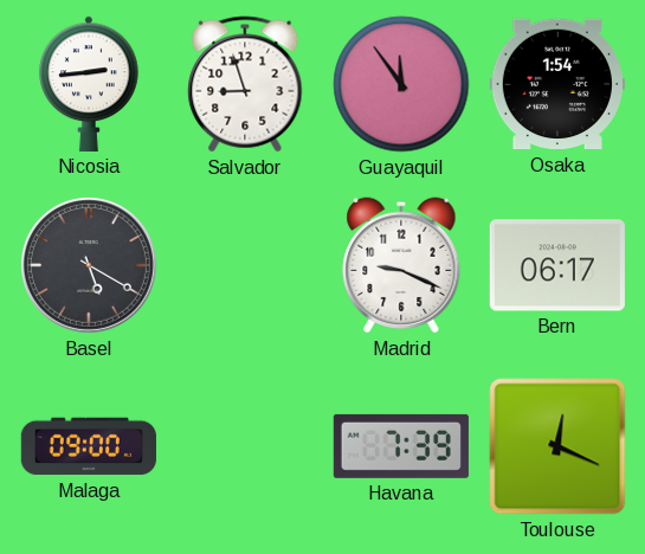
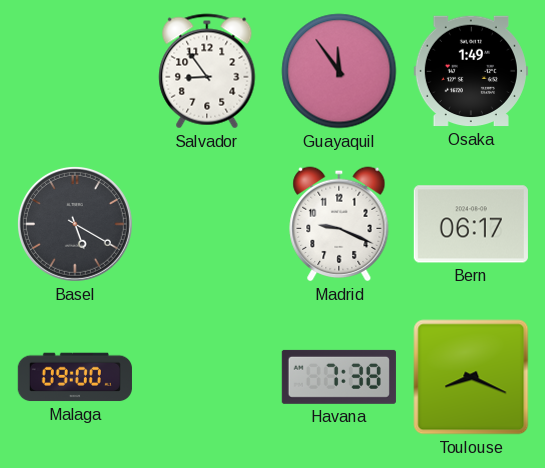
Nicosia: 2:44 -> none
Salvador: 8:57 -> 8:54
Osaka: 1:54 -> 1:49
Havana: 7:39 -> 7:38
Toulouse: 12:19 -> 8:19
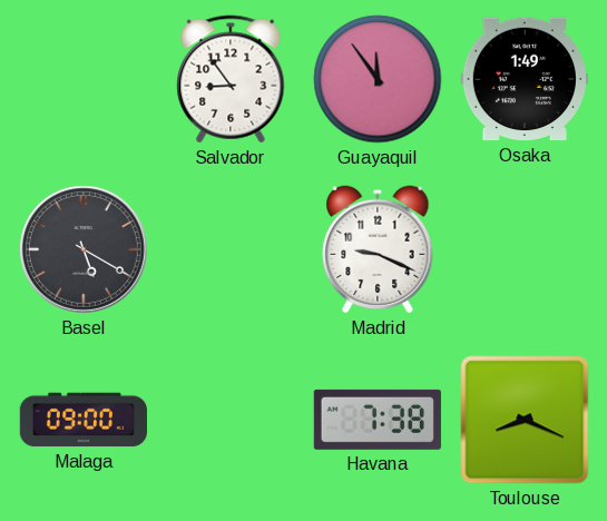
Bern: 06:17 -> none
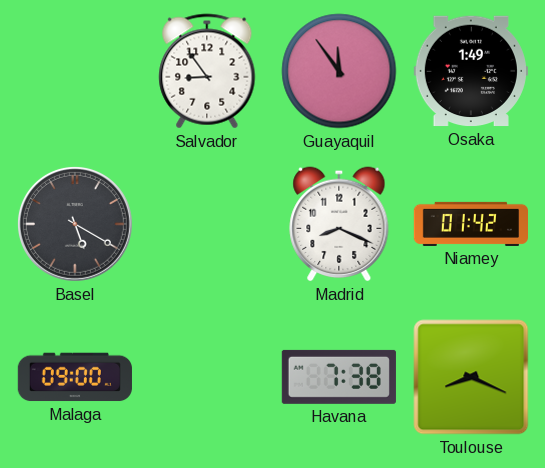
Madrid: 9:19 -> 8:19
Niamey: none -> 01:42
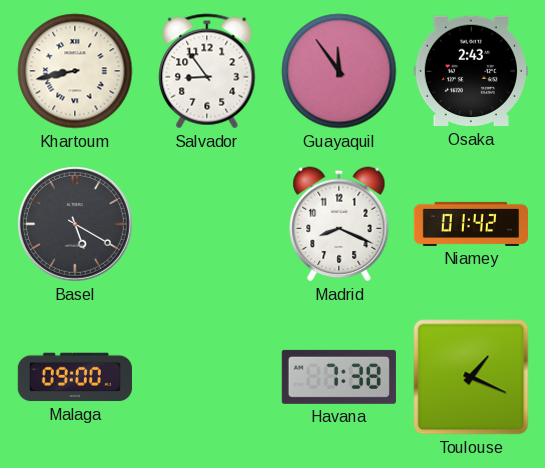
Khartoum: none -> 8:43
Osaka: 1:49 -> 2:43
Toulouse: 8:19 -> 1:19
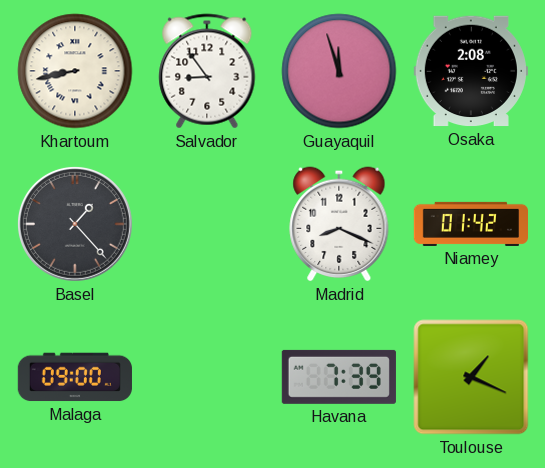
Guayaquil: 11:54 -> 11:57
Osaka: 2:43 -> 2:08
Basel: 5:20 -> 1:23
Havana: 7:38 -> 7:39
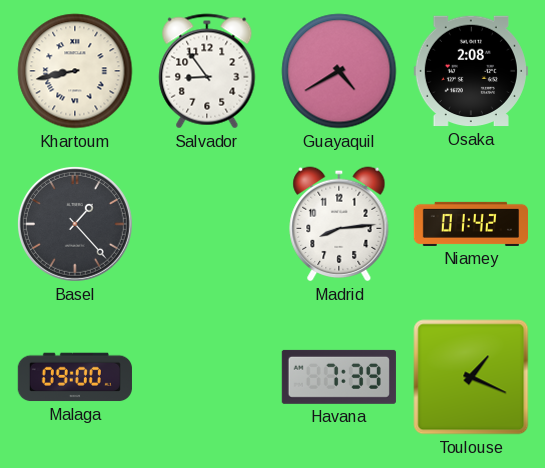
Guayaquil: 11:57 -> 4:40
Madrid: 8:19 -> 8:14
